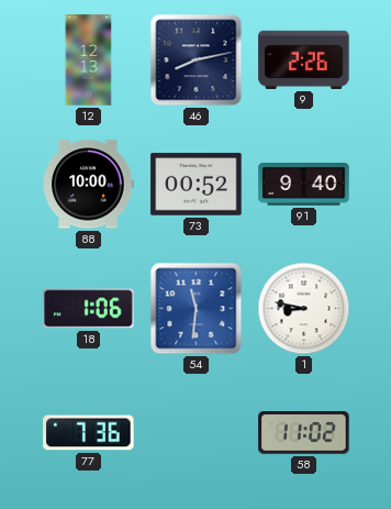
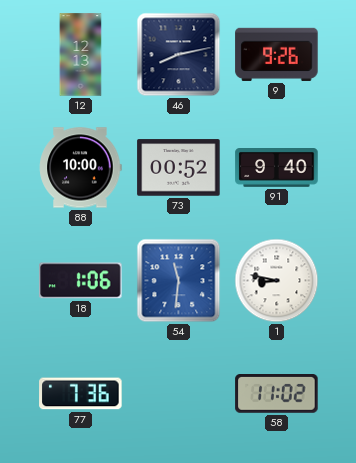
9: 2:26 -> 9:26
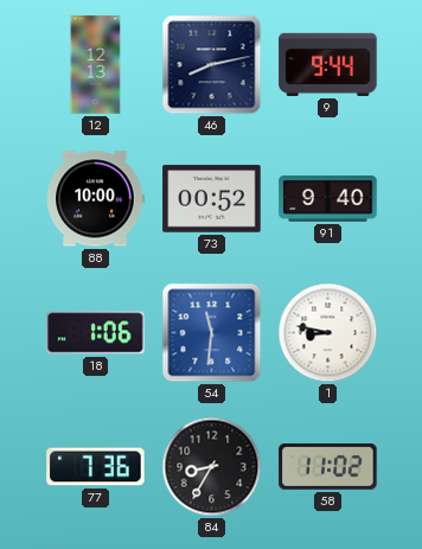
9: 9:26 -> 9:44
84: none -> 8:35
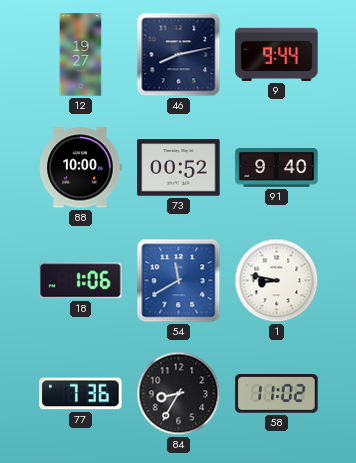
12: 12:13 -> 19:27
54: 11:31 -> 11:40
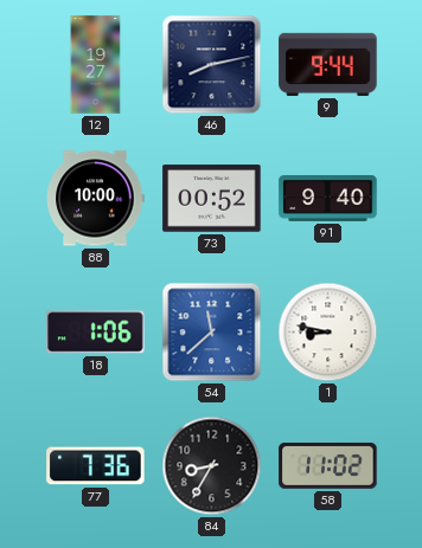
54: 11:40 -> 11:38
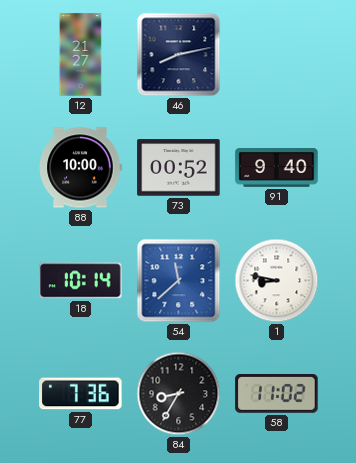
12: 19:27 -> 21:27
9: 9:44 -> none
18: 1:06 -> 10:14
